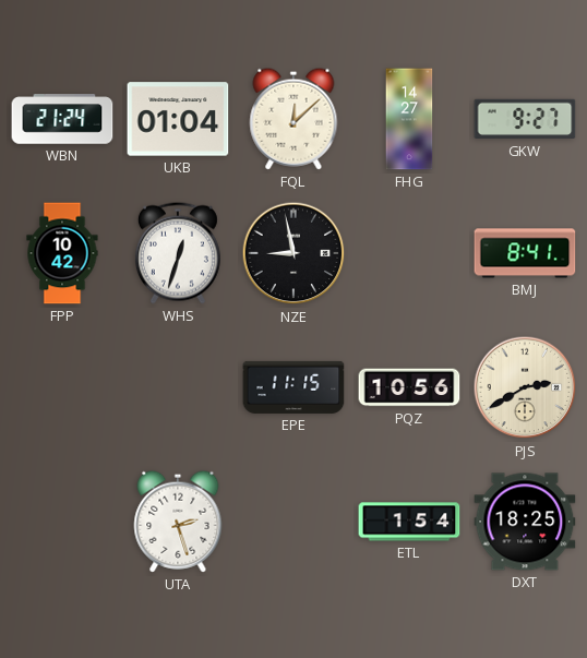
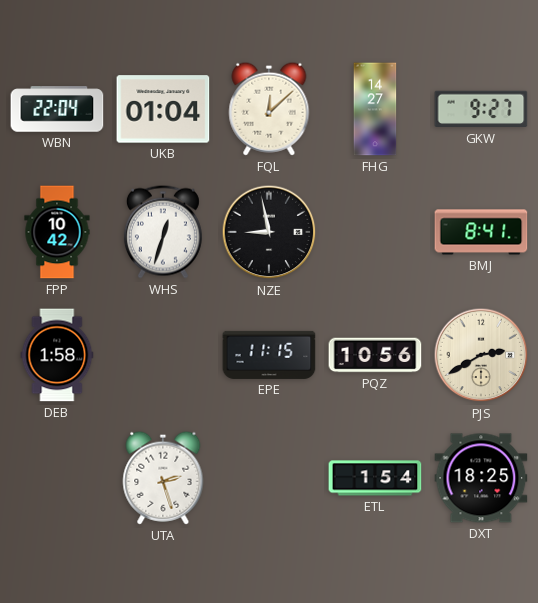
WBN: 21:24 -> 22:04
DEB: none -> 1:58
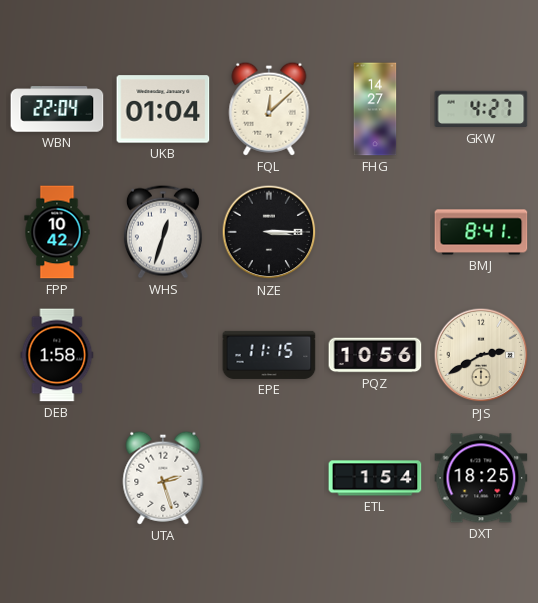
GKW: 9:27 -> 4:27
NZE: 8:58 -> 3:15
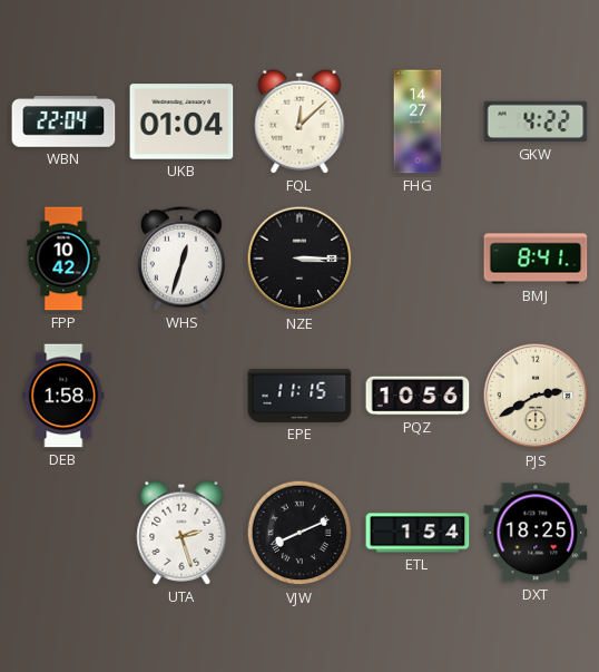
GKW: 4:27 -> 4:22
VJW: none -> 8:11
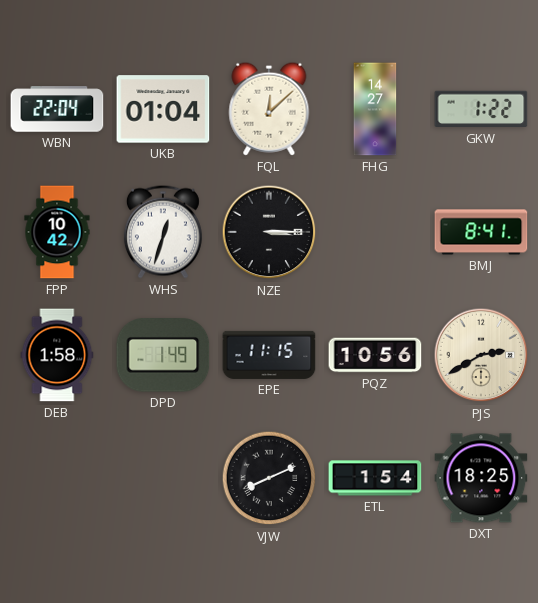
GKW: 4:22 -> 1:22
DPD: none -> 1:49
UTA: 2:27 -> none
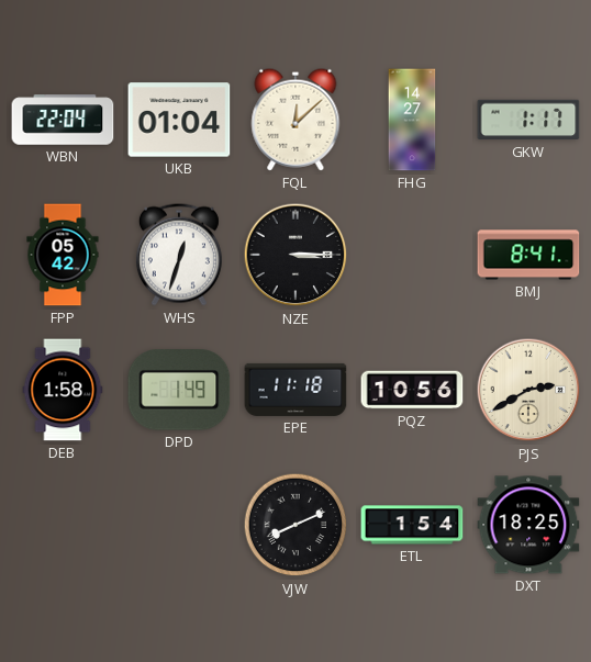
GKW: 1:22 -> 1:17
FPP: 10:42 -> 05:42
EPE: 11:15 -> 11:18
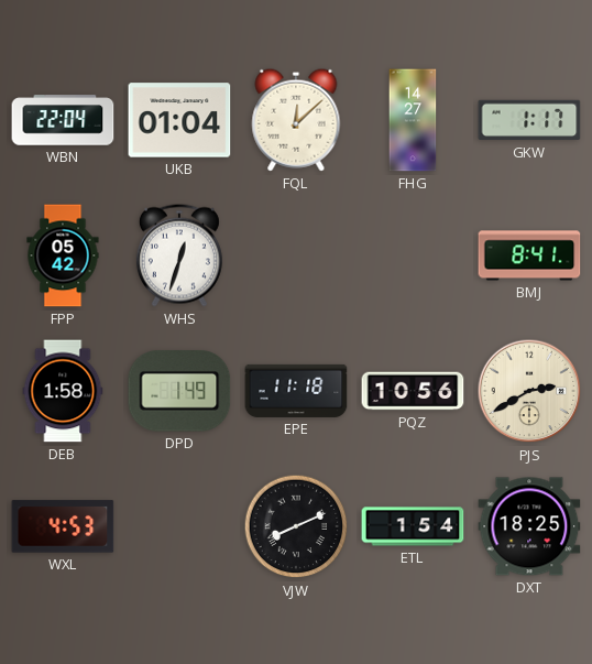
NZE: 3:15 -> none
WXL: none -> 4:53
